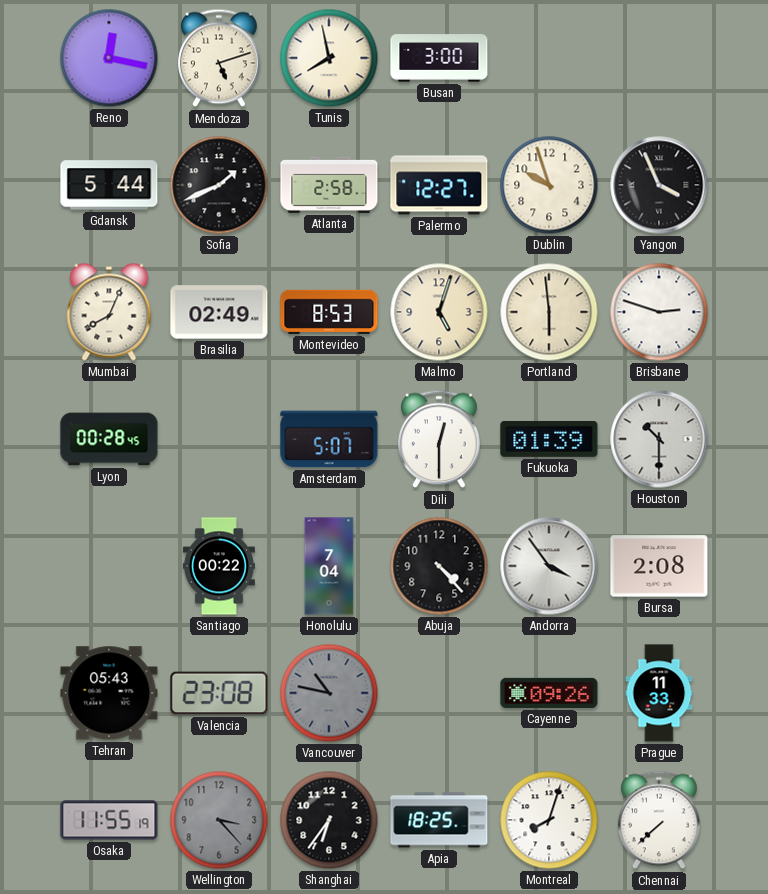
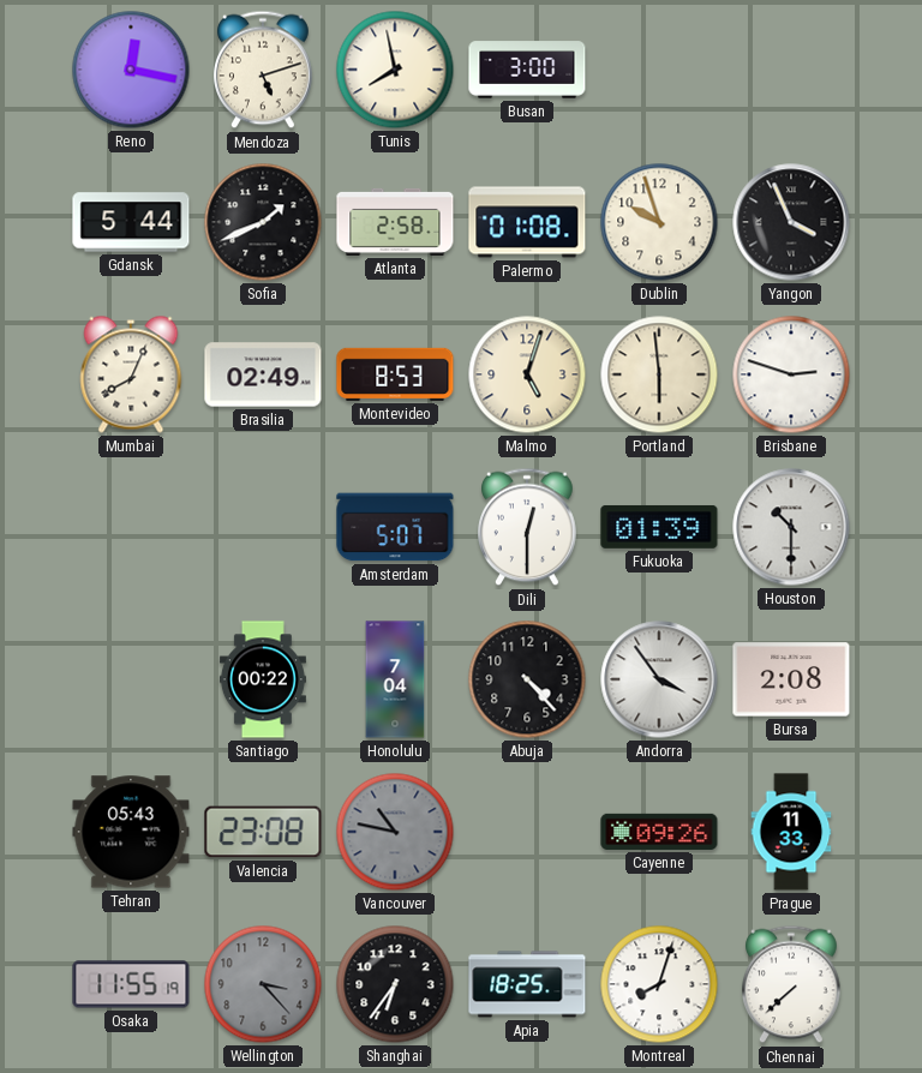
Palermo: 12:27 -> 01:08
Lyon: 00:28 -> none
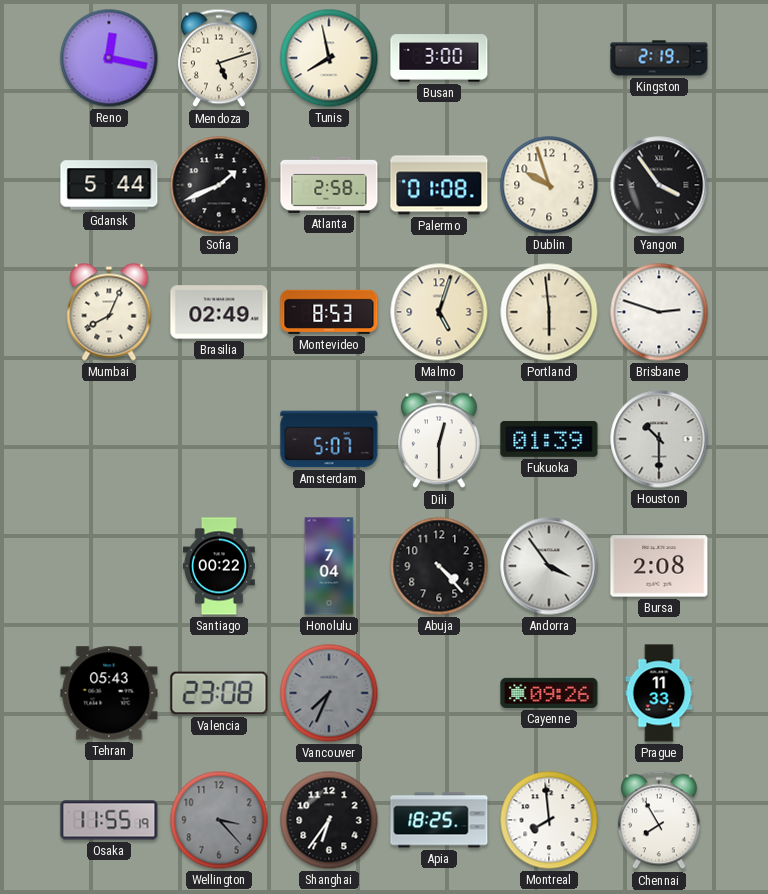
Kingston: none -> 2:19
Yangon: 3:56 -> 3:54
Vancouver: 10:47 -> 7:34
Montreal: 8:03 -> 7:59
Chennai: 7:38 -> 7:55
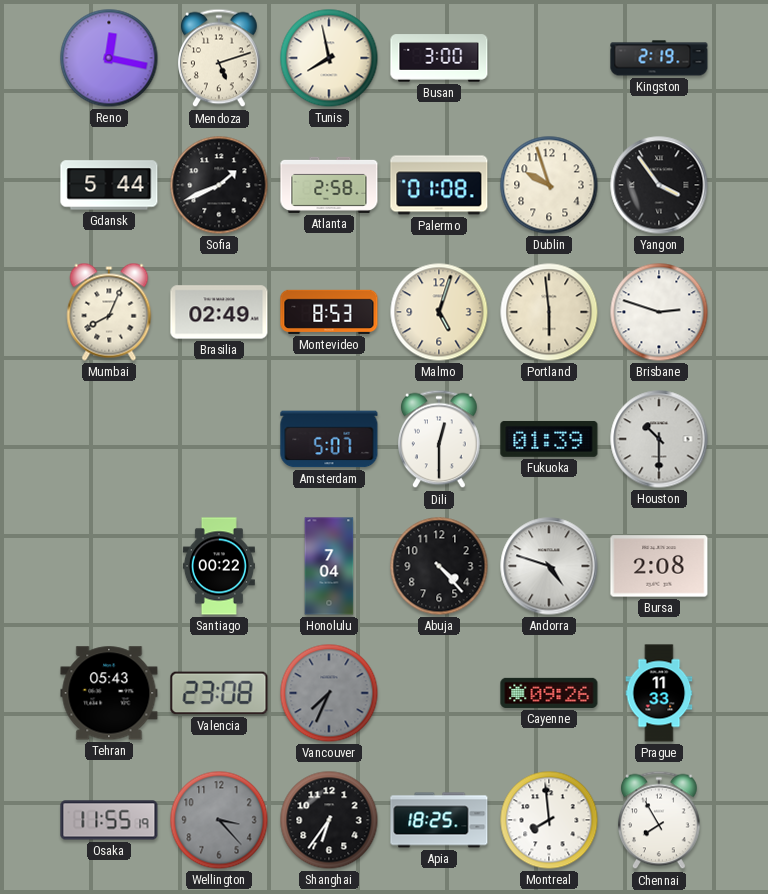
Andorra: 3:54 -> 4:48
